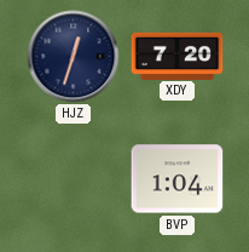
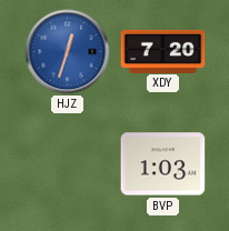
HJZ dial: navy -> blue
BVP: 1:04 -> 1:03
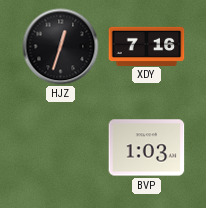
HJZ dial: blue -> black
XDY: 7:20 -> 7:16
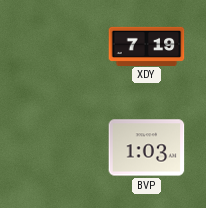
HJZ: 12:33 -> none
XDY: 7:16 -> 7:19
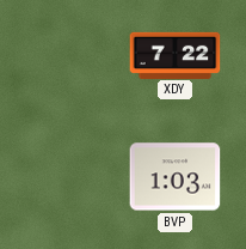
XDY: 7:19 -> 7:22
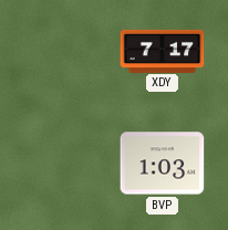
XDY: 7:22 -> 7:17
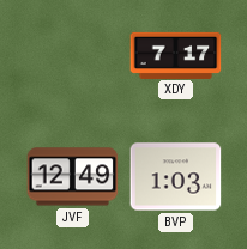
JVF: none -> 12:49
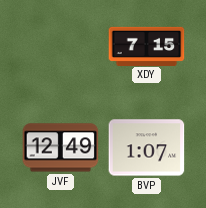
XDY: 7:17 -> 7:15
BVP: 1:03 -> 1:07
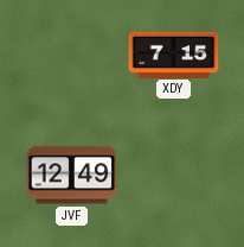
BVP: 1:07 -> none
